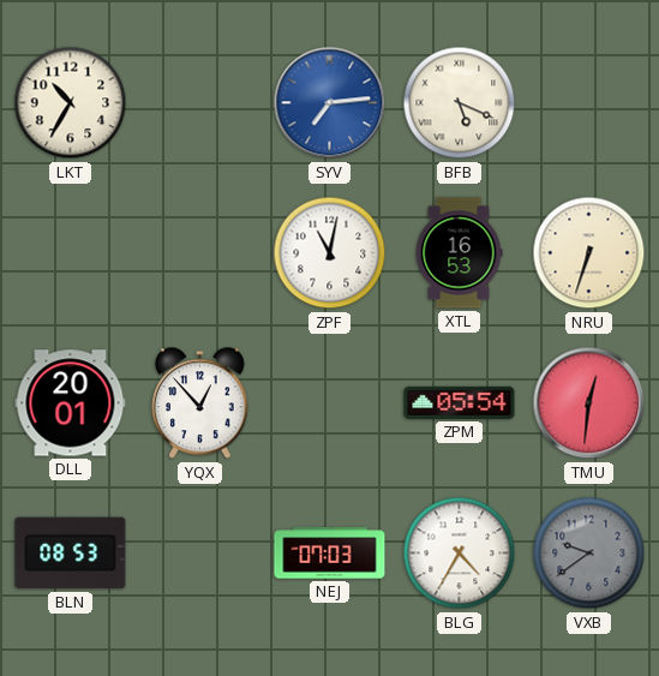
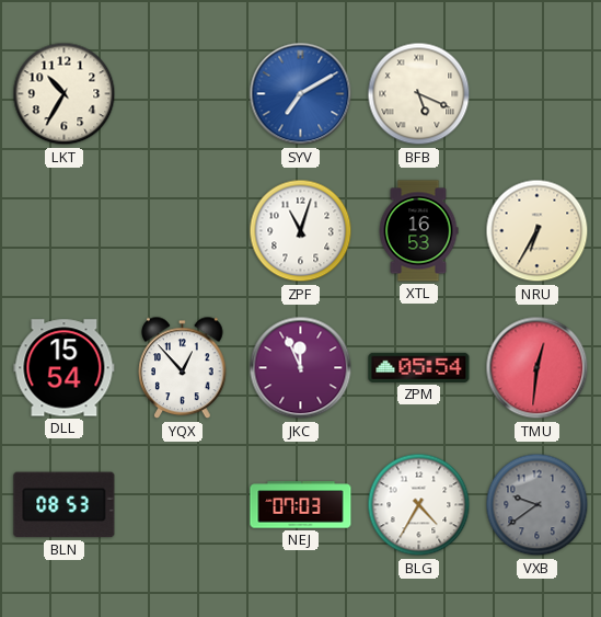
SYV: 7:14 -> 7:10
ZPF: 11:02 -> 11:03
NRU: 6:33 -> 6:35
DLL: 20:01 -> 15:54
JKC: none -> 11:56
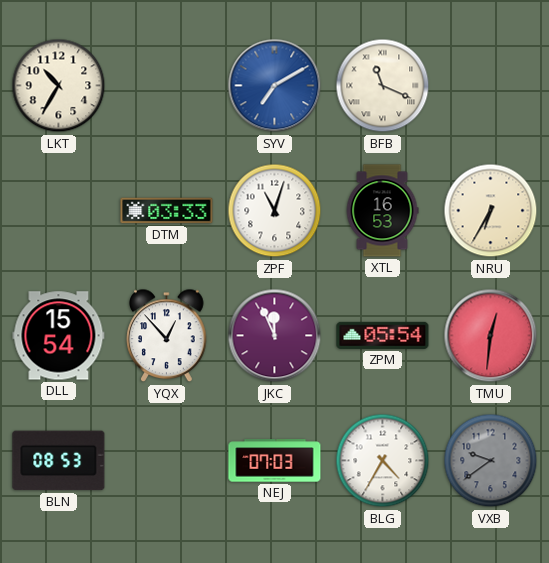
BFB: 5:19 -> 11:19
DTM: none -> 03:33
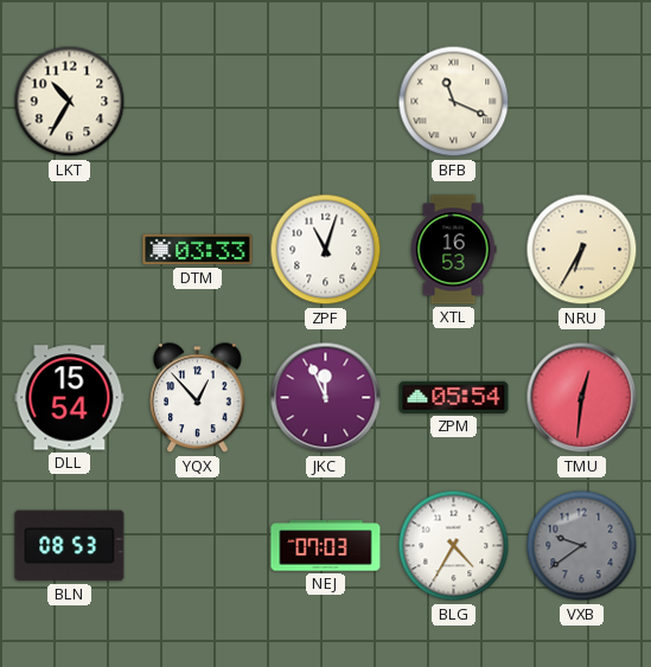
SYV: 7:10 -> none
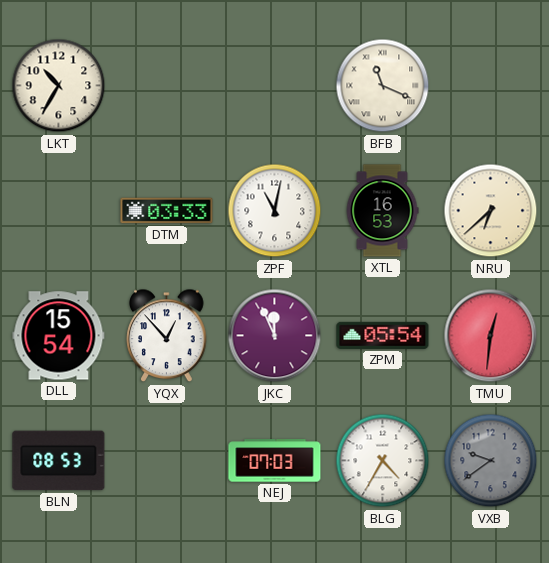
ZPF: 11:03 -> 11:02
NRU: 6:35 -> 6:38
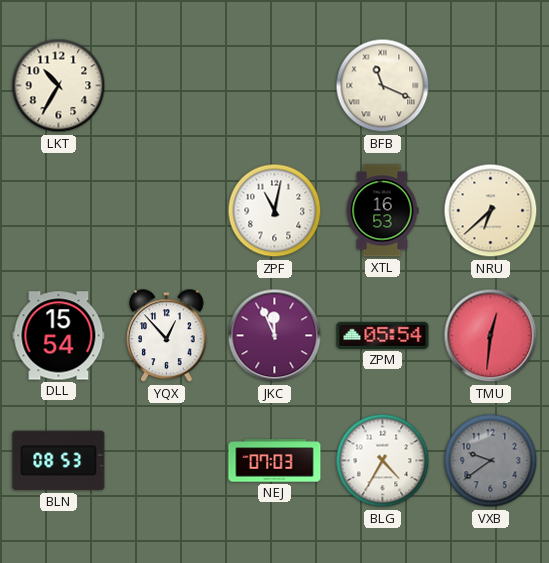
DTM: 03:33 -> none
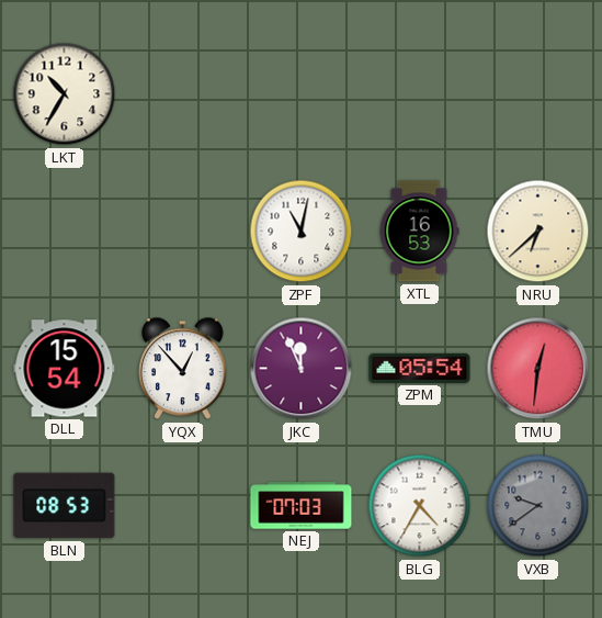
BFB: 11:19 -> none
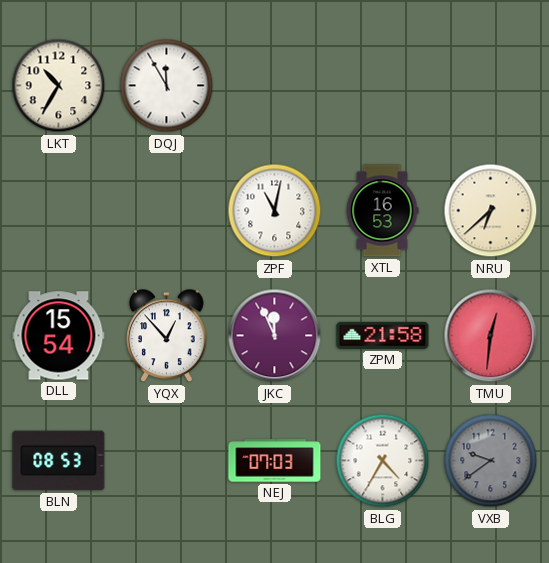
DQJ: none -> 11:55
ZPM: 05:54 -> 21:58
